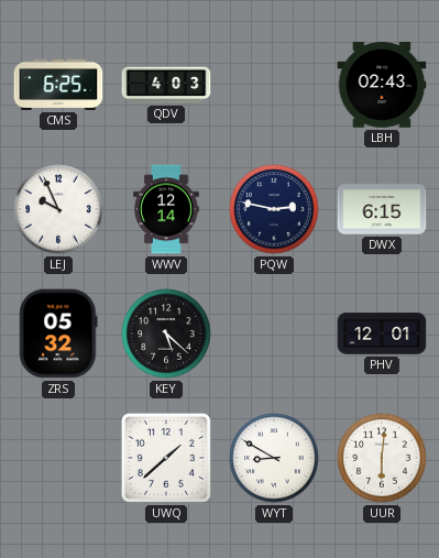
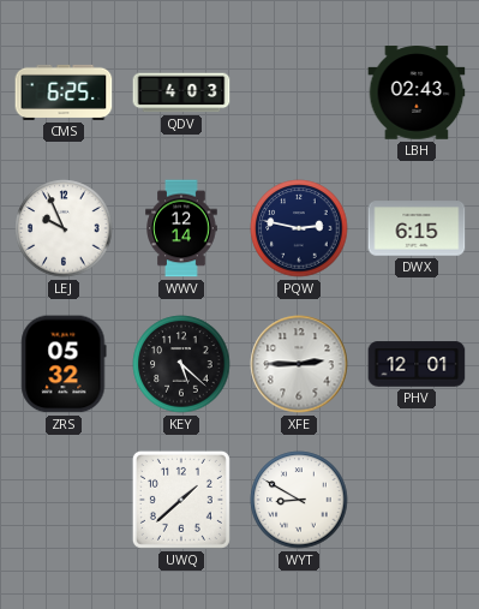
XFE: none -> 2:45
UUR: 6:01 -> none
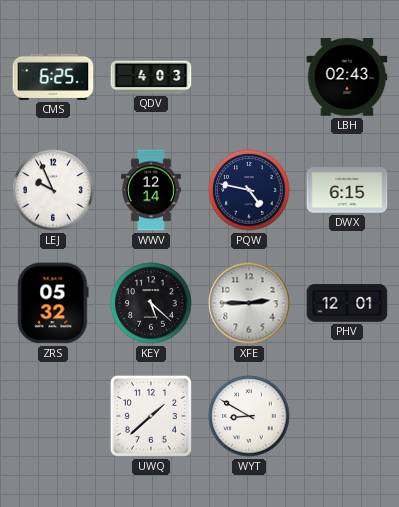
PQW: 2:47 -> 4:47
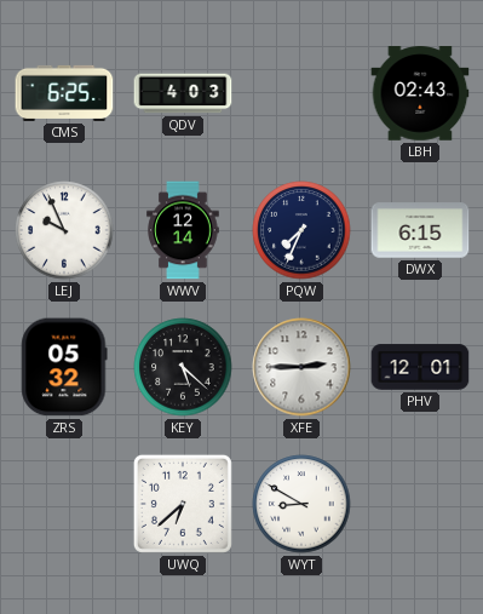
PQW: 4:47 -> 7:34
UWQ: 1:38 -> 6:38
